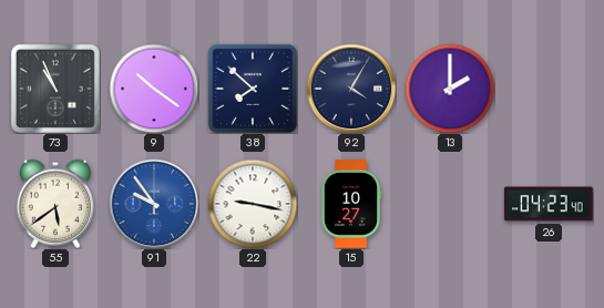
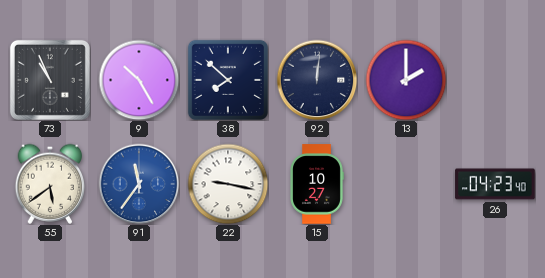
9: 10:21 -> 10:25
92: 4:05 -> 12:01
91: 9:54 -> 11:36
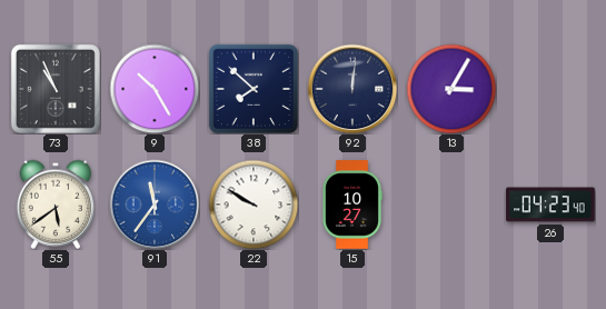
13: 2:00 -> 3:05
22: 9:17 -> 9:50
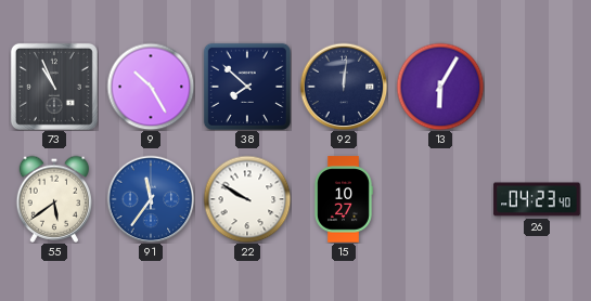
13: 3:05 -> 6:05
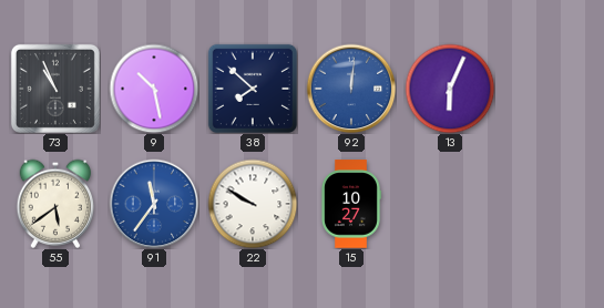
9: 10:25 -> 10:28
92 dial: navy -> blue
13: 6:05 -> 6:04
26: 04:23 -> none
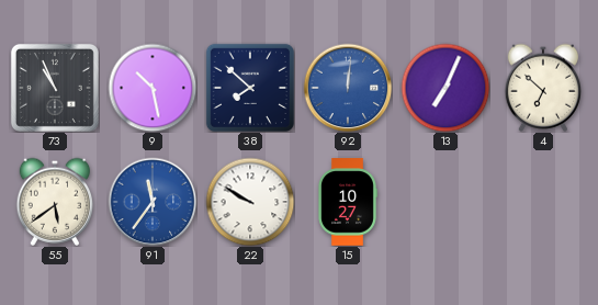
13: 6:04 -> 7:04
4: none -> 6:52
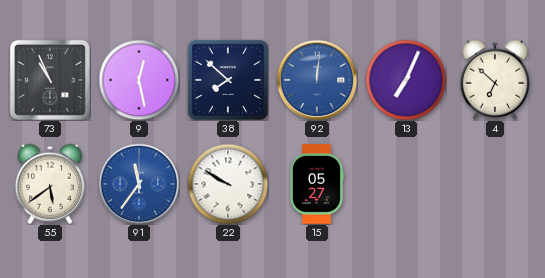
9: 10:28 -> 12:28
15: 10:27 -> 05:27
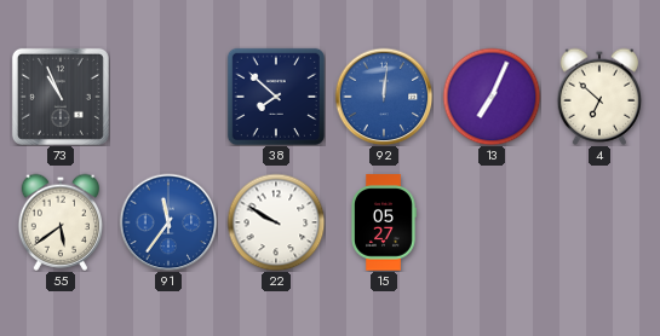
9: 12:28 -> none
